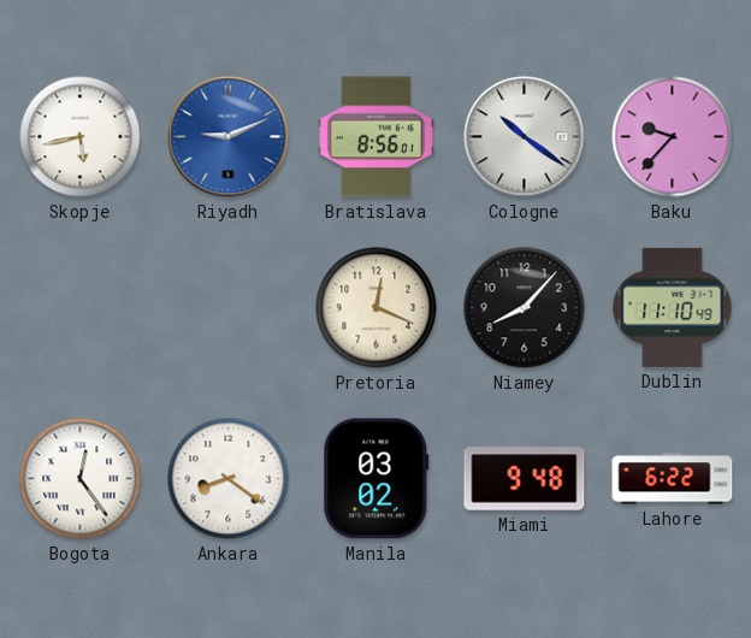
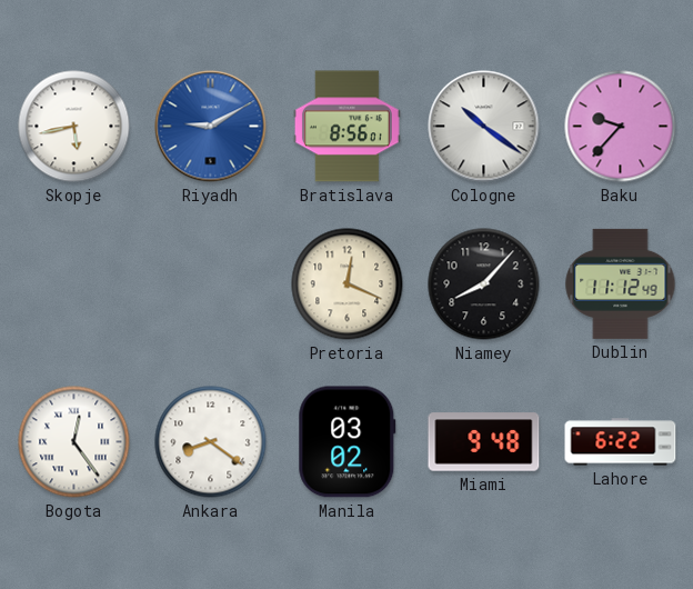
Riyadh: 9:11 -> 9:10
Dublin: 11:10 -> 11:12
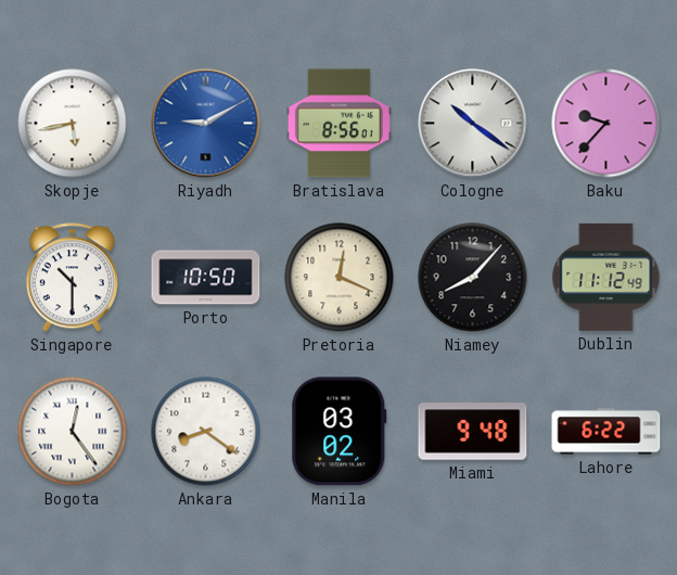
Singapore: none -> 10:30
Porto: none -> 10:50
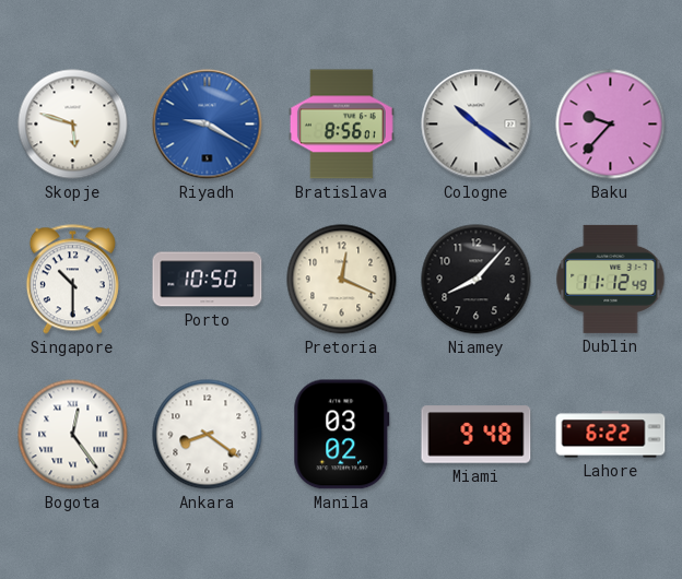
Skopje: 5:43 -> 5:48
Riyadh: 9:10 -> 9:20
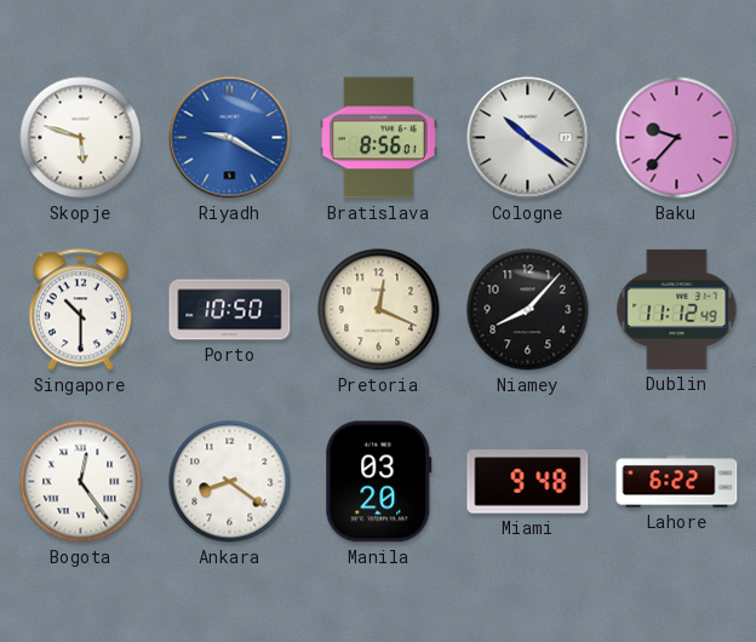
Manila: 03:02 -> 03:20
